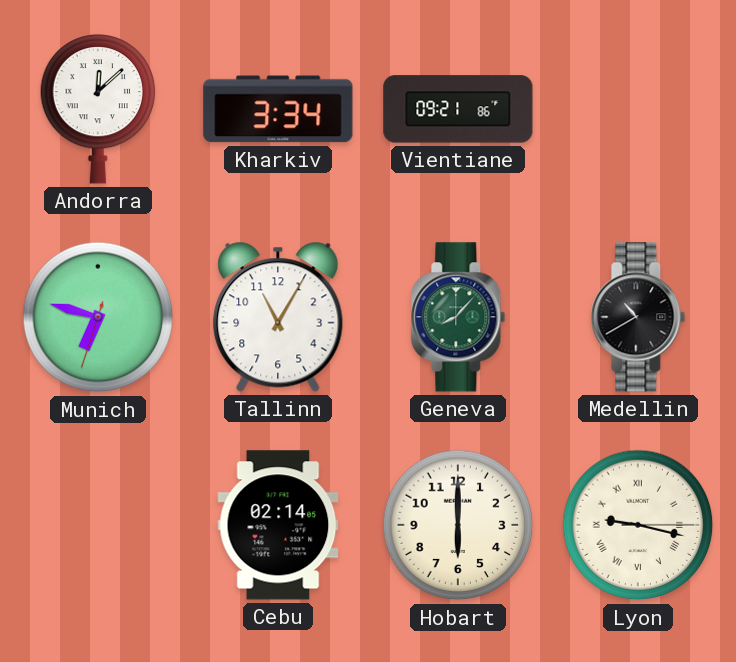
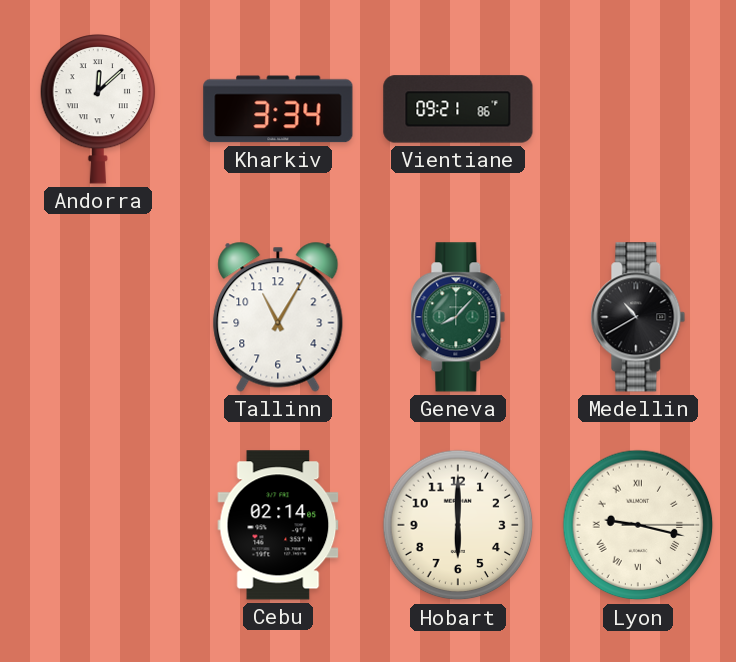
Munich: 6:47 -> none
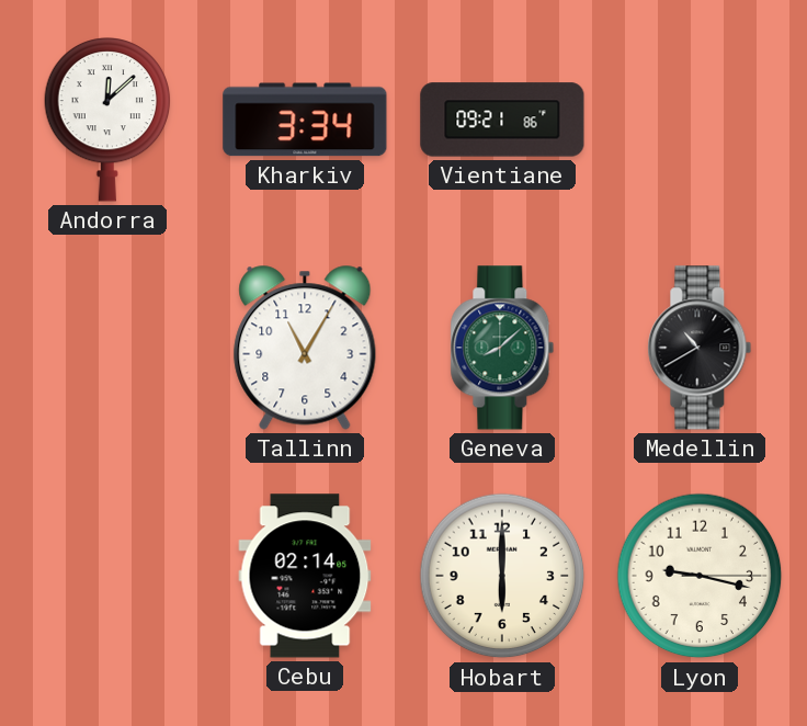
Geneva: 8:07 -> 8:08
Lyon numerals: Roman -> Arabic
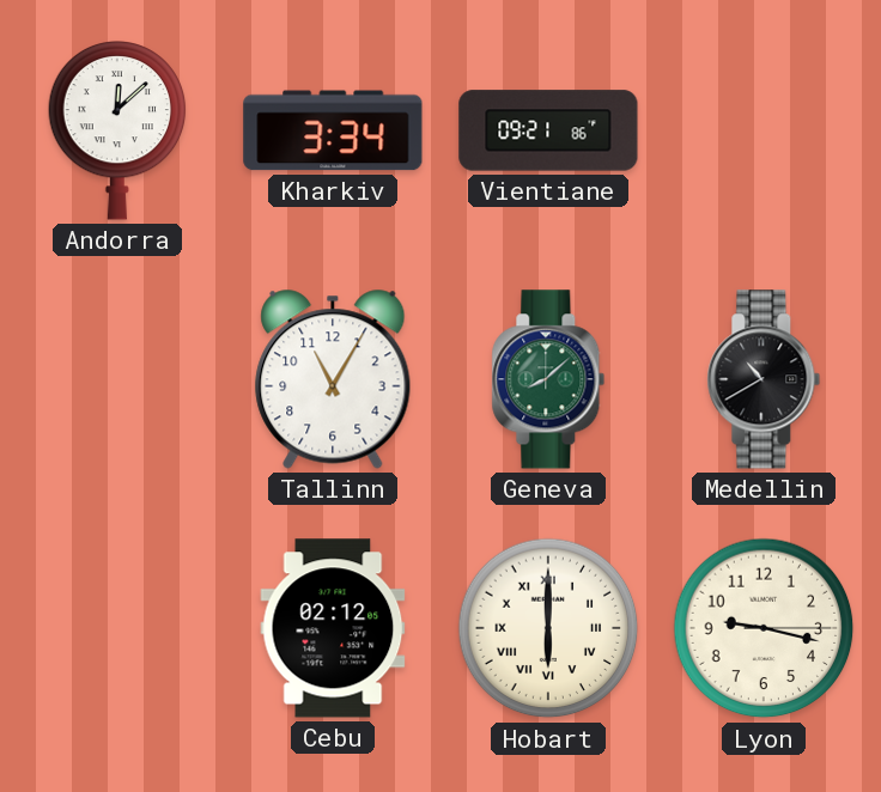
Cebu: 02:14 -> 02:12
Hobart numerals: Arabic -> Roman
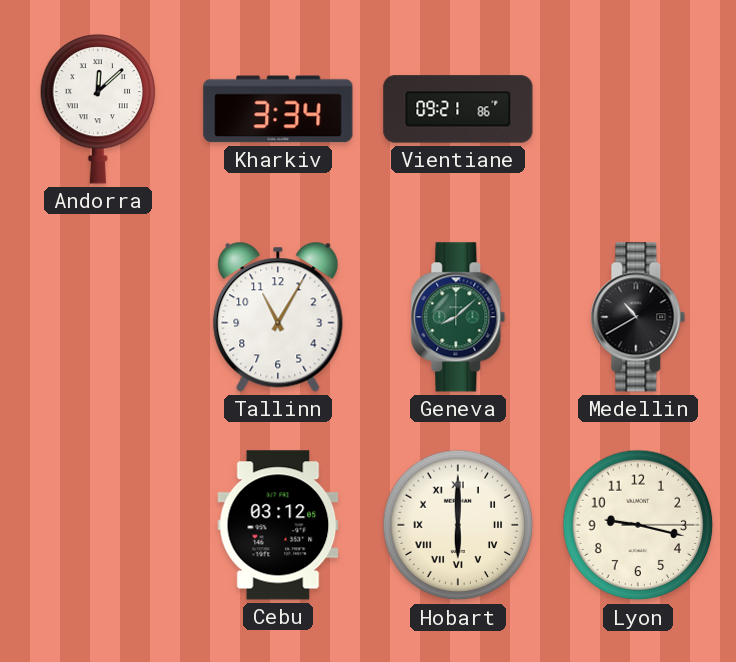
Cebu: 02:12 -> 03:12
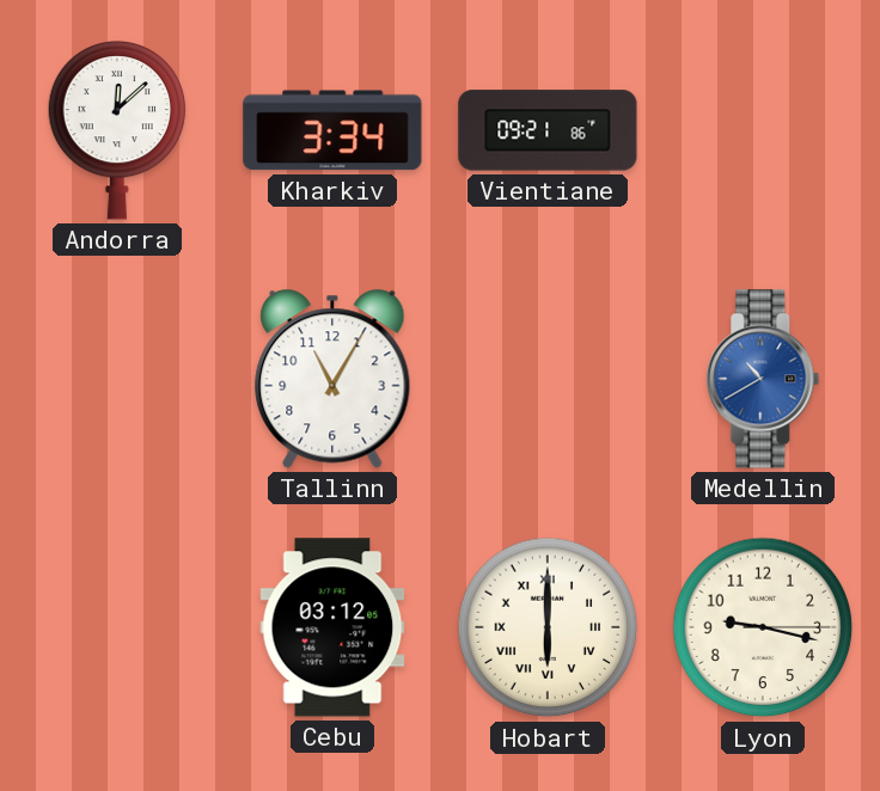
Geneva: 8:08 -> none
Medellin dial: black -> blue
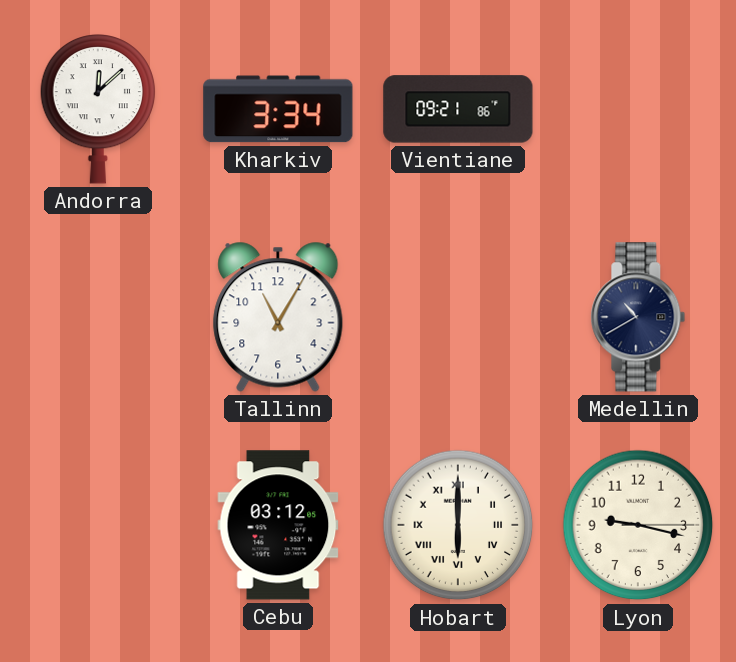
Medellin dial: blue -> navy
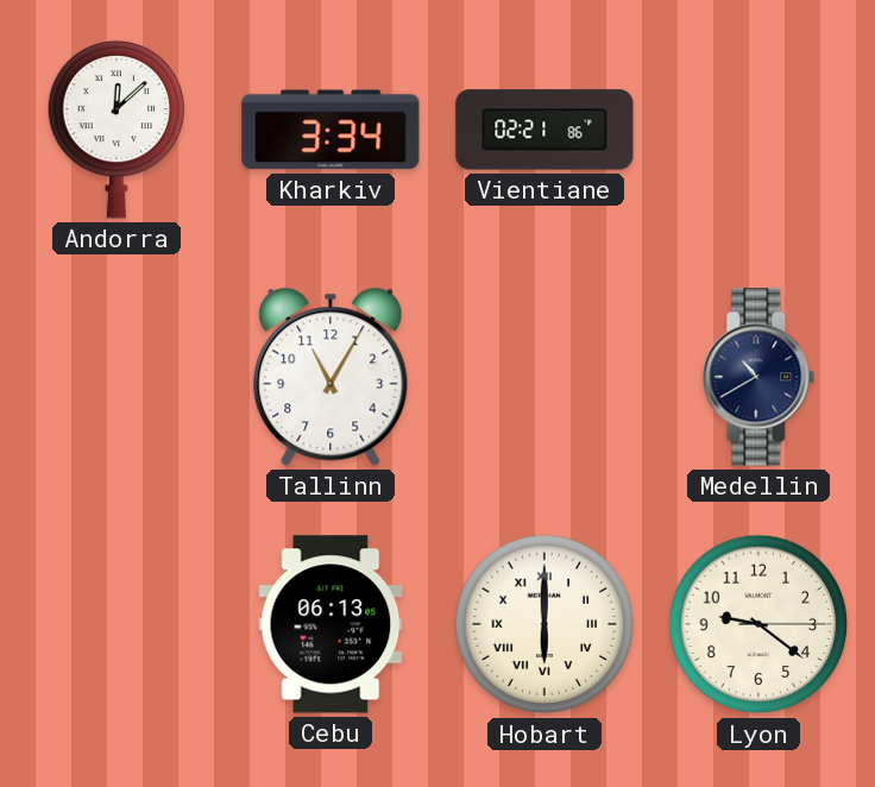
Vientiane: 09:21 -> 02:21
Cebu: 03:12 -> 06:13
Lyon: 9:17 -> 9:21
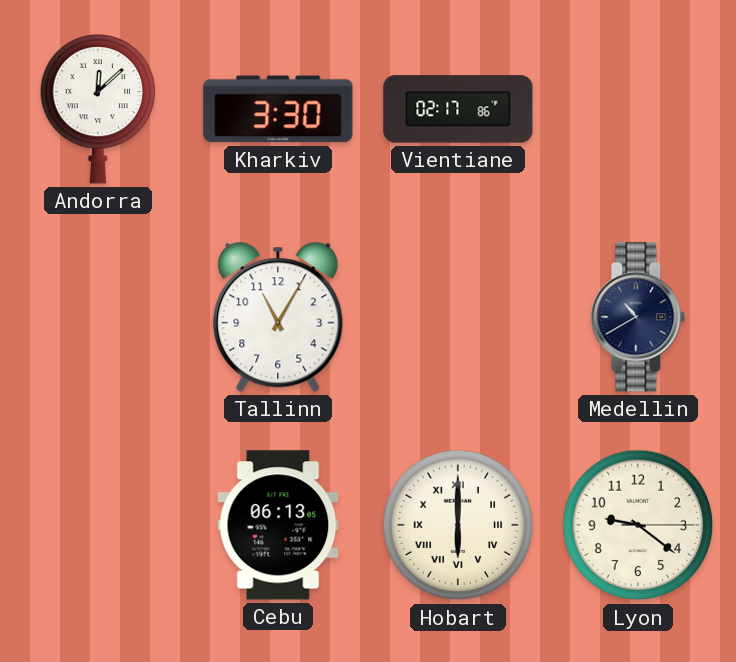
Kharkiv: 3:34 -> 3:30
Vientiane: 02:21 -> 02:17
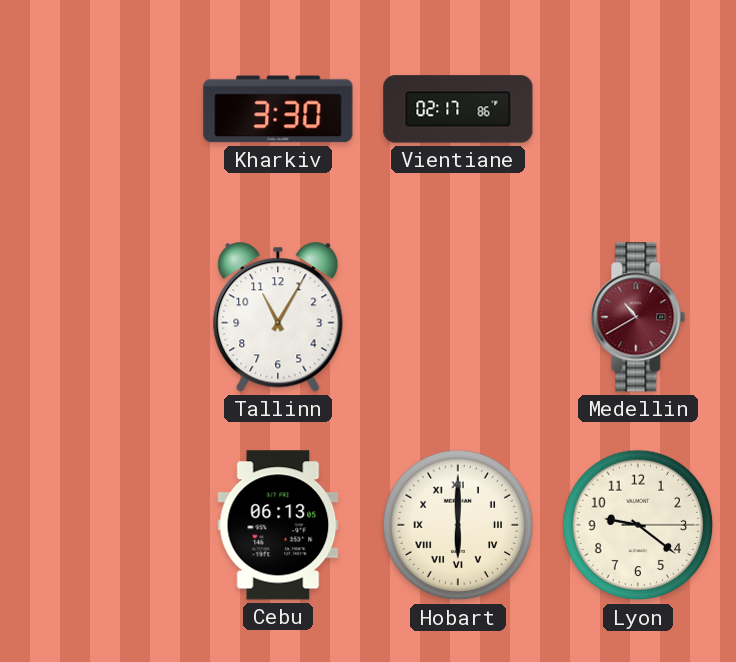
Andorra: 12:08 -> none
Medellin dial: navy -> burgundy
